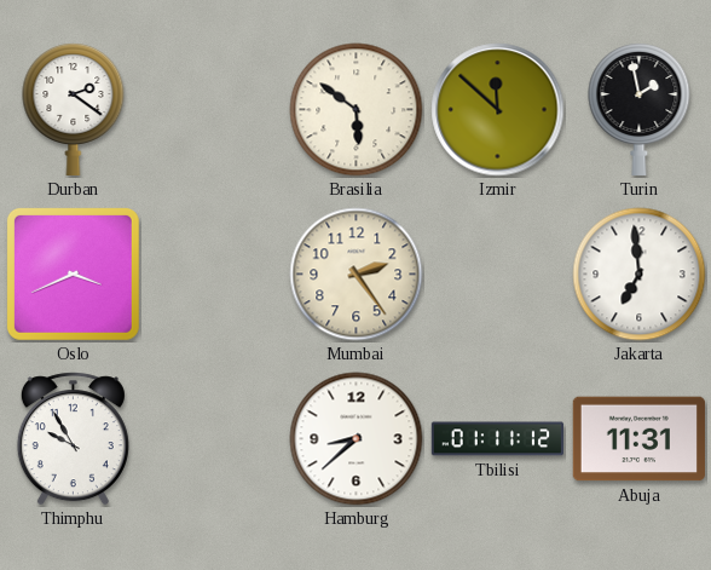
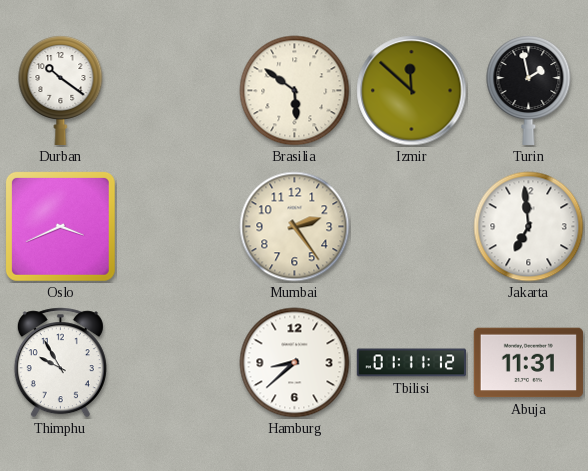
Durban: 2:21 -> 10:21
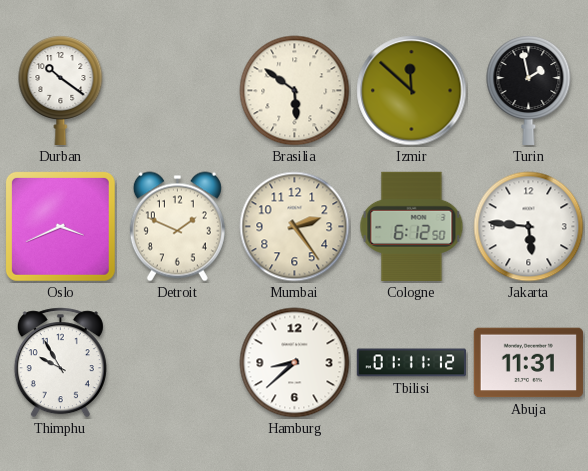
Detroit: none -> 1:49
Cologne: none -> 6:12
Jakarta: 6:59 -> 5:46
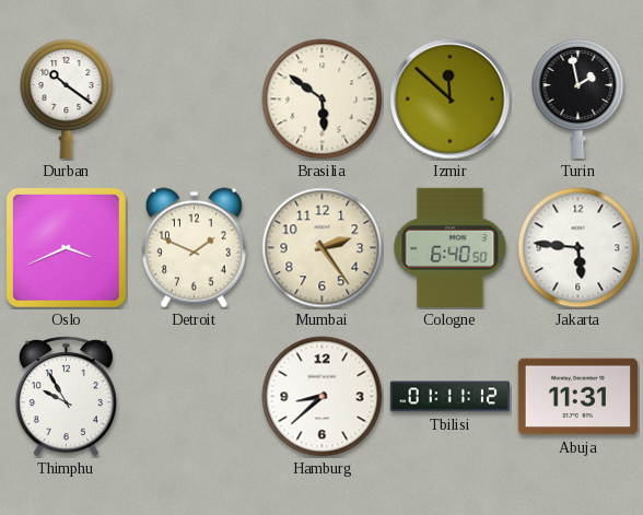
Cologne: 6:12 -> 6:40
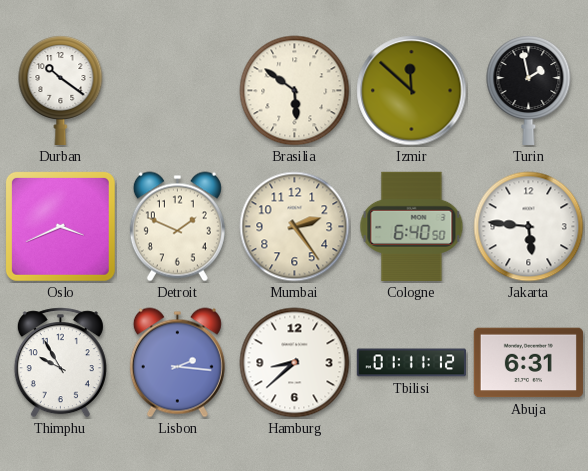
Lisbon: none -> 2:16
Abuja: 11:31 -> 6:31
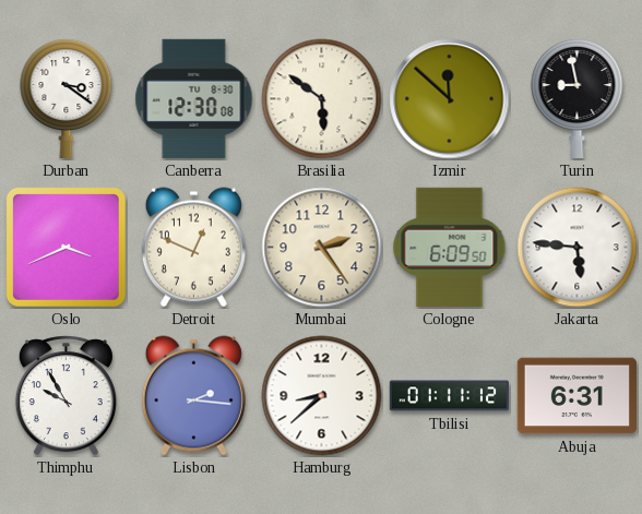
Durban: 10:21 -> 3:21
Canberra: none -> 12:30
Turin: 1:58 -> 8:58
Detroit: 1:49 -> 12:49
Cologne: 6:40 -> 6:09
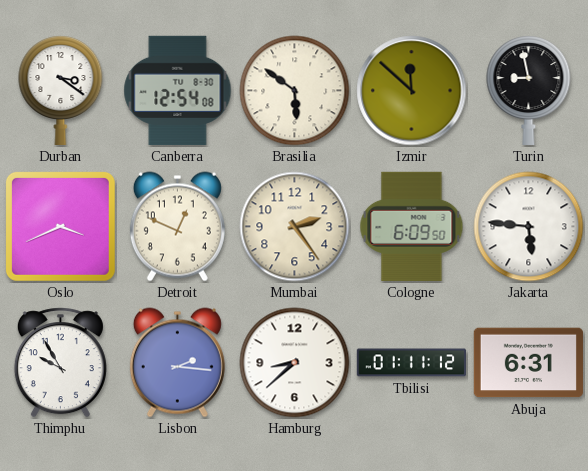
Canberra: 12:30 -> 12:54
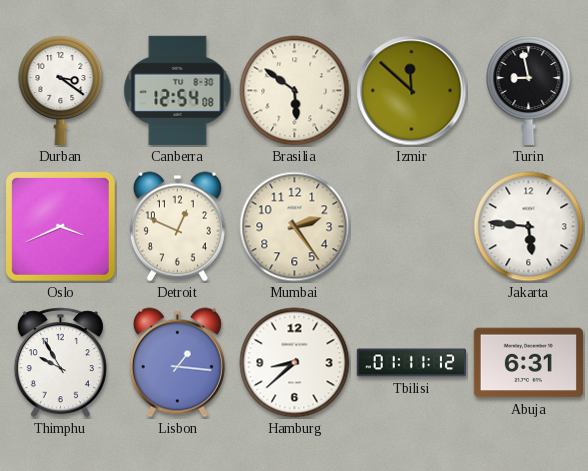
Cologne: 6:09 -> none
Lisbon: 2:16 -> 1:16
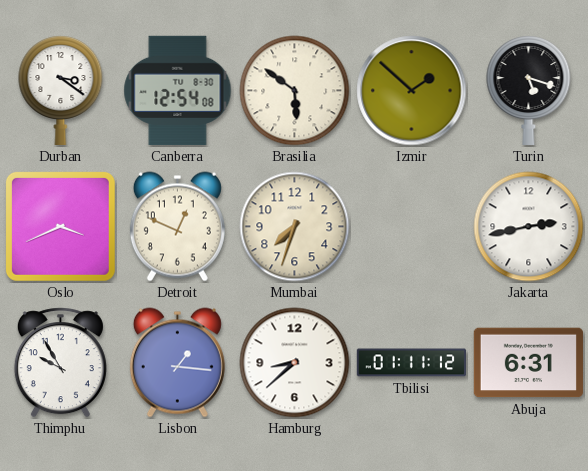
Izmir: 11:52 -> 1:52
Turin: 8:58 -> 5:18
Mumbai: 2:24 -> 7:33
Jakarta: 5:46 -> 2:43
